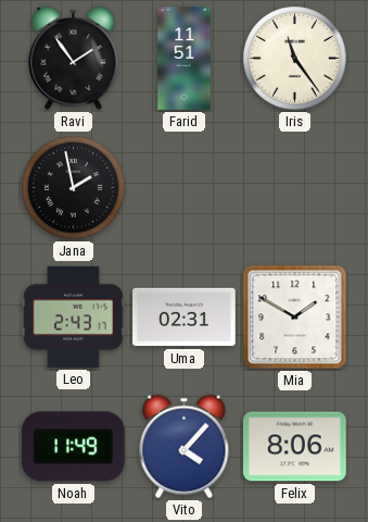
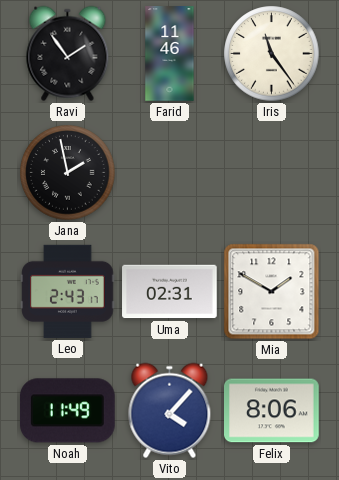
Farid: 11:51 -> 11:46
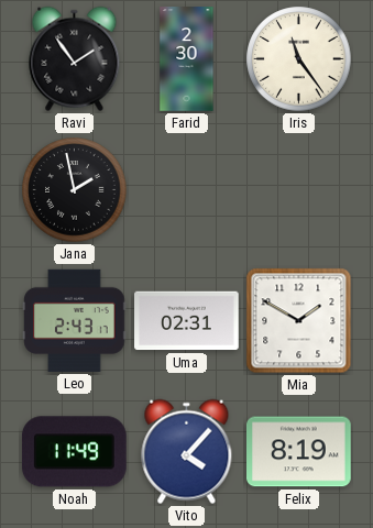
Farid: 11:46 -> 2:30
Felix: 8:06 -> 8:19
